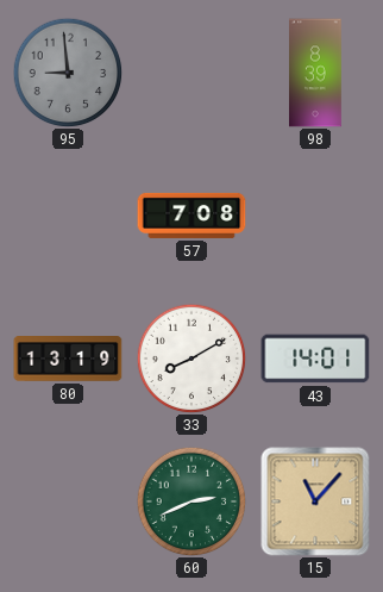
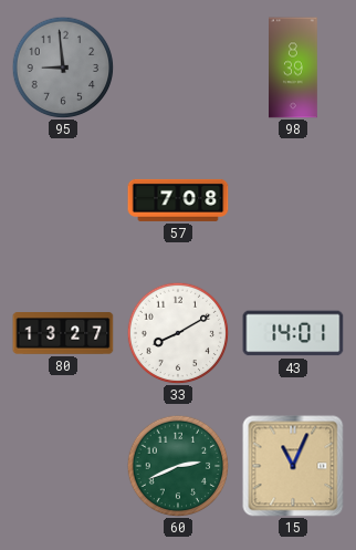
80: 13:19 -> 13:27
15: 11:07 -> 11:04
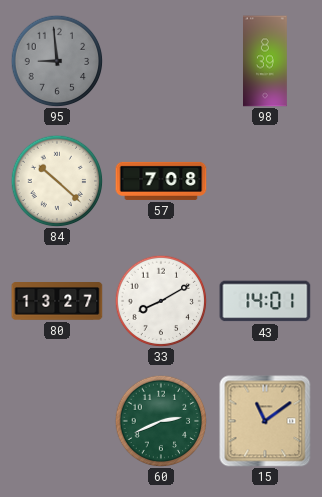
84: none -> 10:22
15: 11:04 -> 11:09
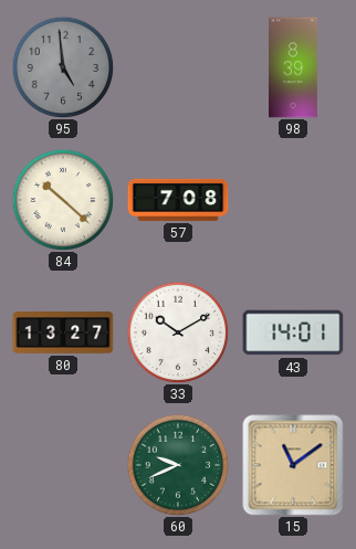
95: 8:59 -> 4:59
33: 8:10 -> 10:10
60: 2:41 -> 9:41
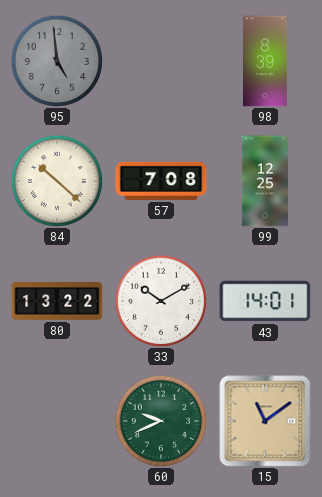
99: none -> 12:25
80: 13:27 -> 13:22
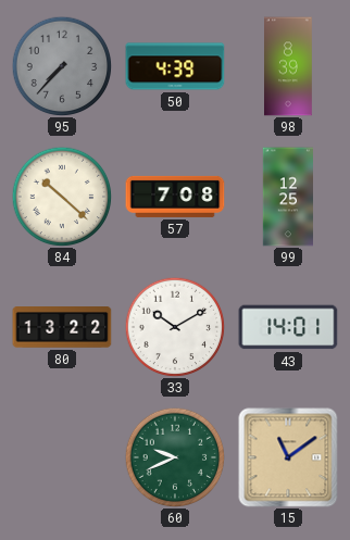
95: 4:59 -> 7:37
50: none -> 4:39
